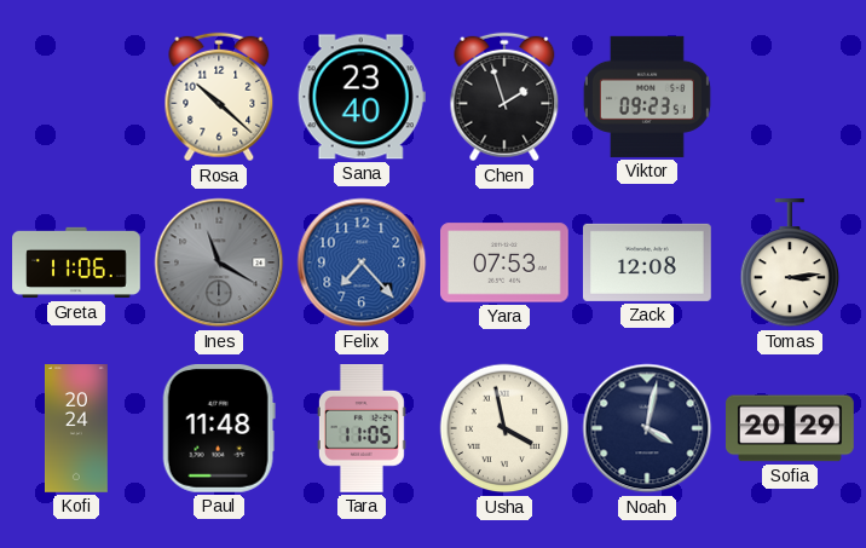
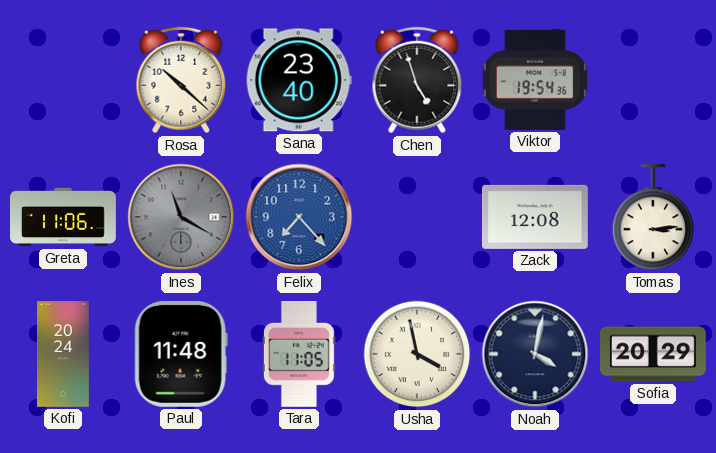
Chen: 1:57 -> 4:57
Viktor: 09:23 -> 19:54
Yara: 07:53 -> none
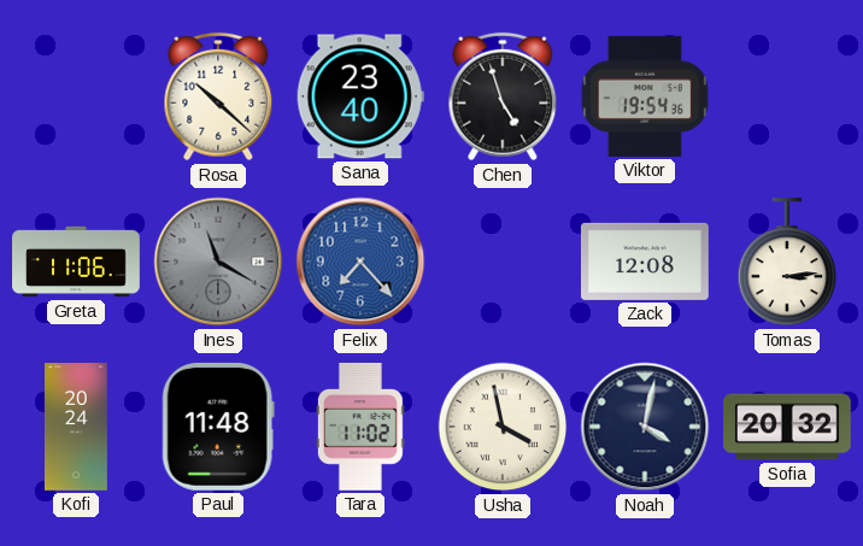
Tara: 11:05 -> 11:02
Sofia: 20:29 -> 20:32
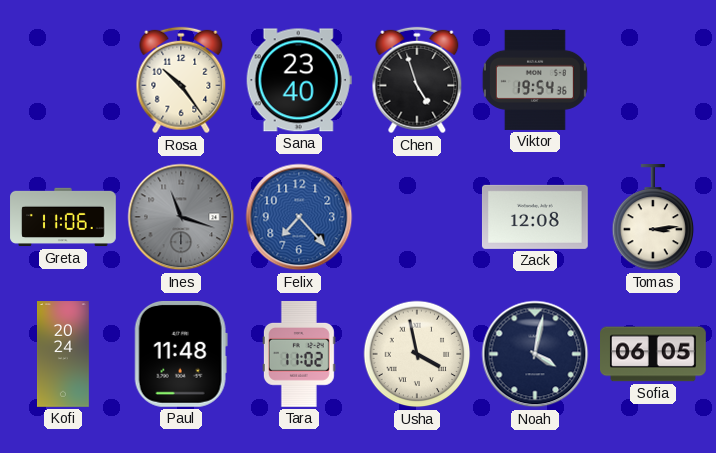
Rosa: 10:22 -> 10:24
Ines: 11:20 -> 11:18
Sofia: 20:32 -> 06:05
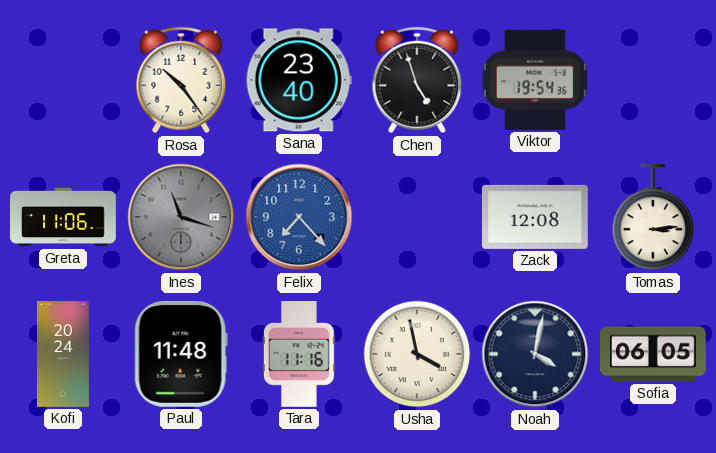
Tara: 11:02 -> 11:16
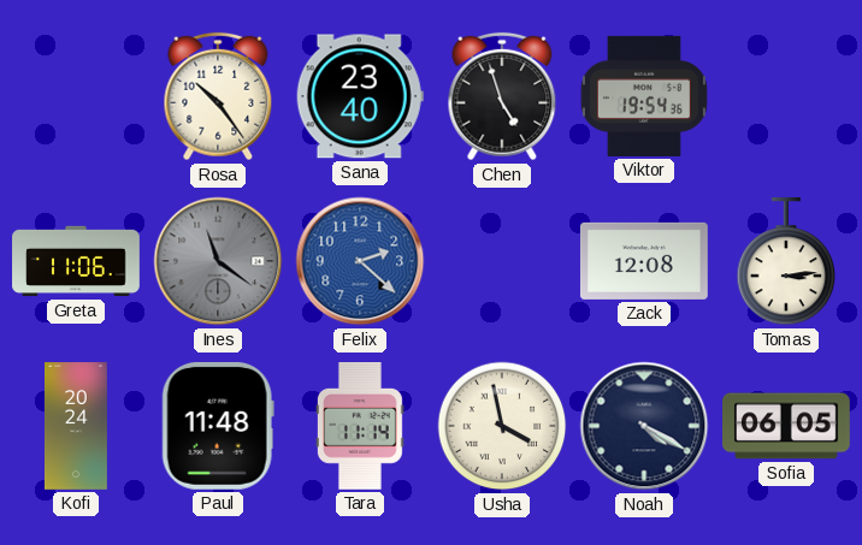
Ines: 11:18 -> 11:21
Felix: 7:23 -> 2:22
Tara: 11:16 -> 11:14
Noah: 4:02 -> 4:20
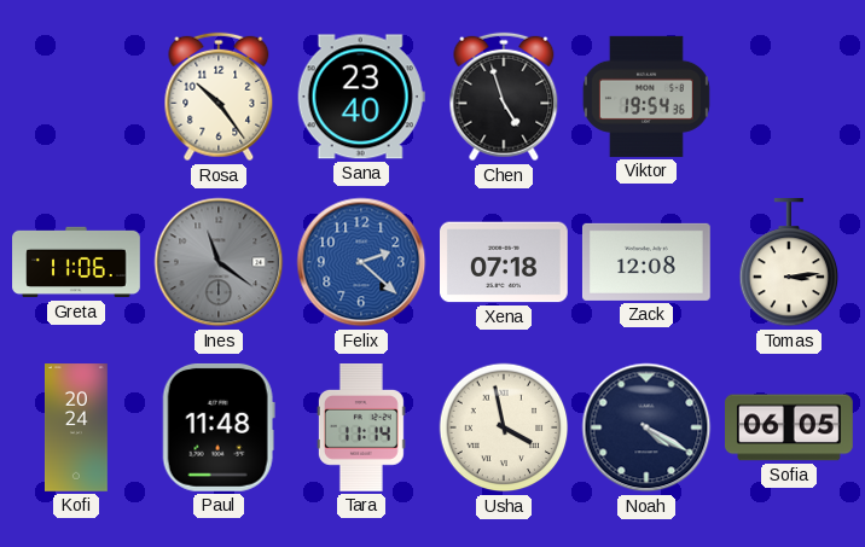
Xena: none -> 07:18
